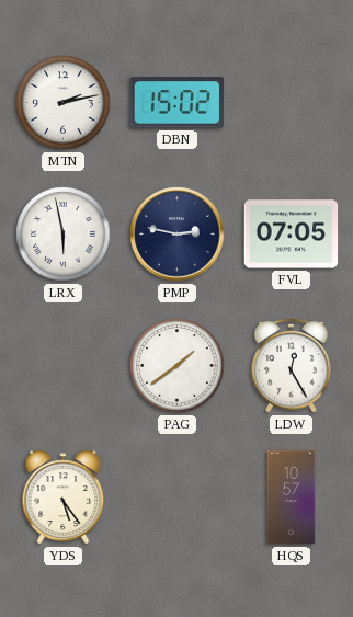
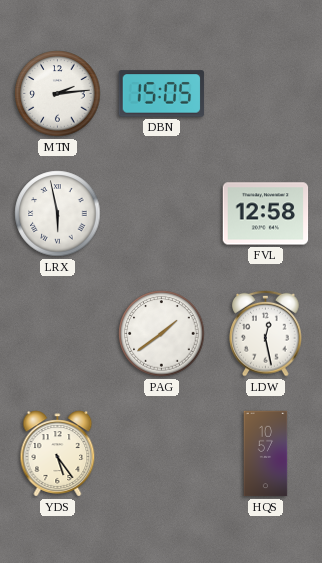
MTN: 2:13 -> 2:14
DBN: 15:02 -> 15:05
PMP: 2:47 -> none
FVL: 07:05 -> 12:58
LDW: 12:25 -> 12:28
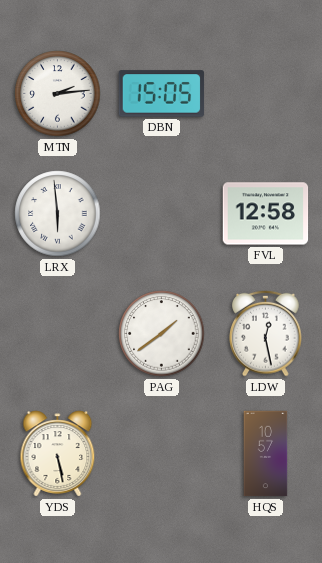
LRX: 5:58 -> 5:59
YDS: 5:24 -> 5:28
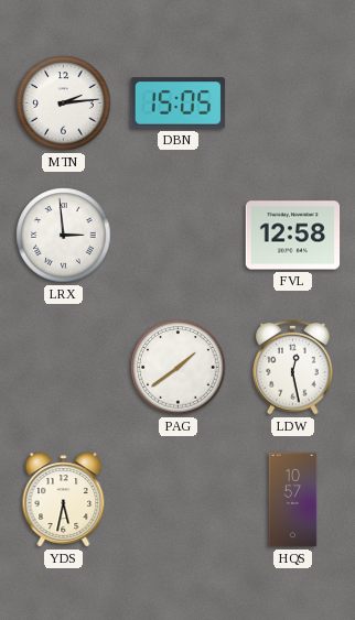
LRX: 5:59 -> 2:59
YDS: 5:28 -> 5:32
